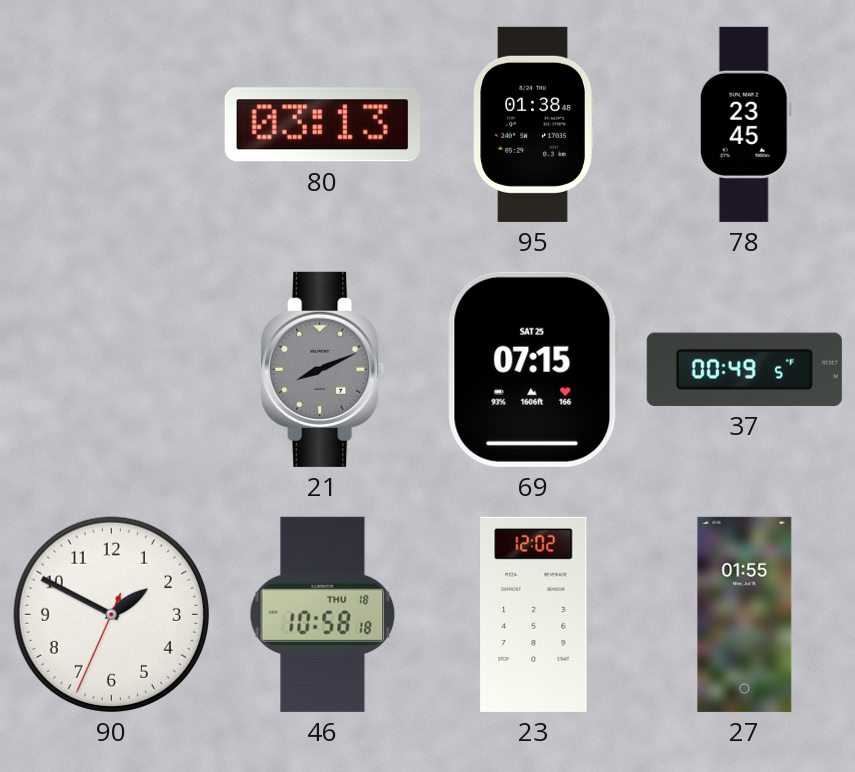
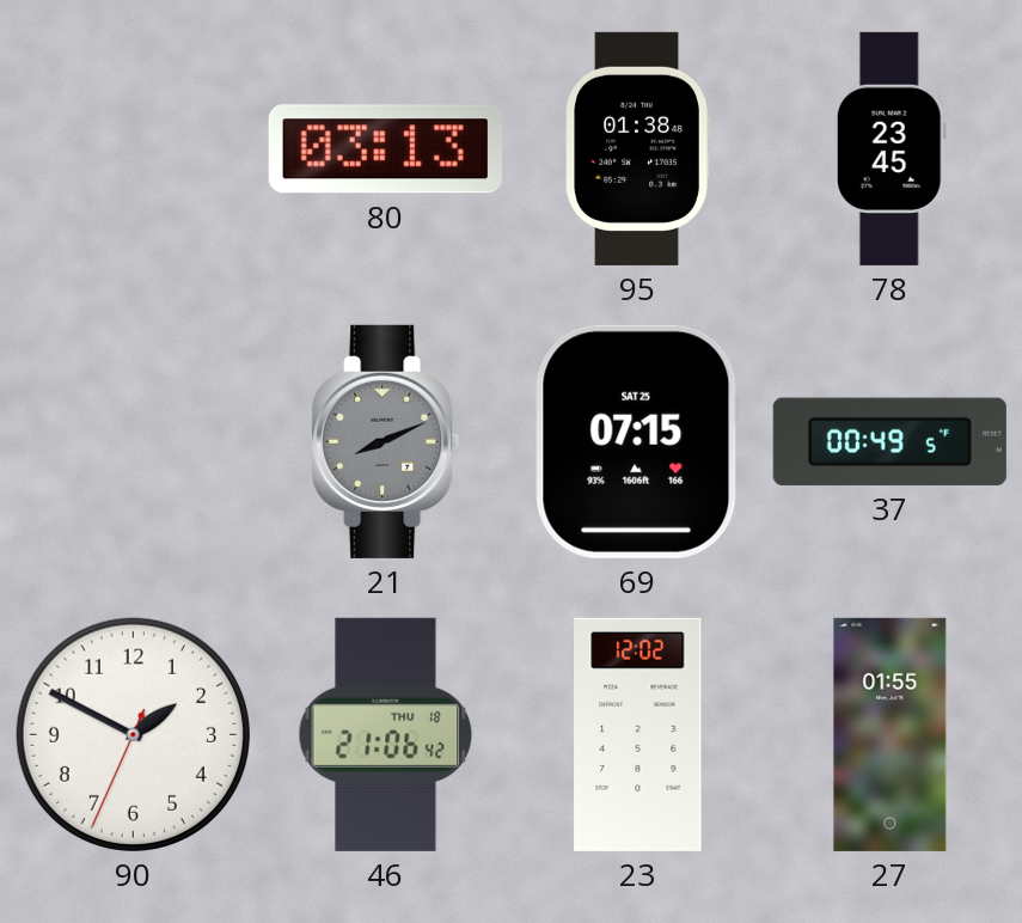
46: 10:58 -> 21:06
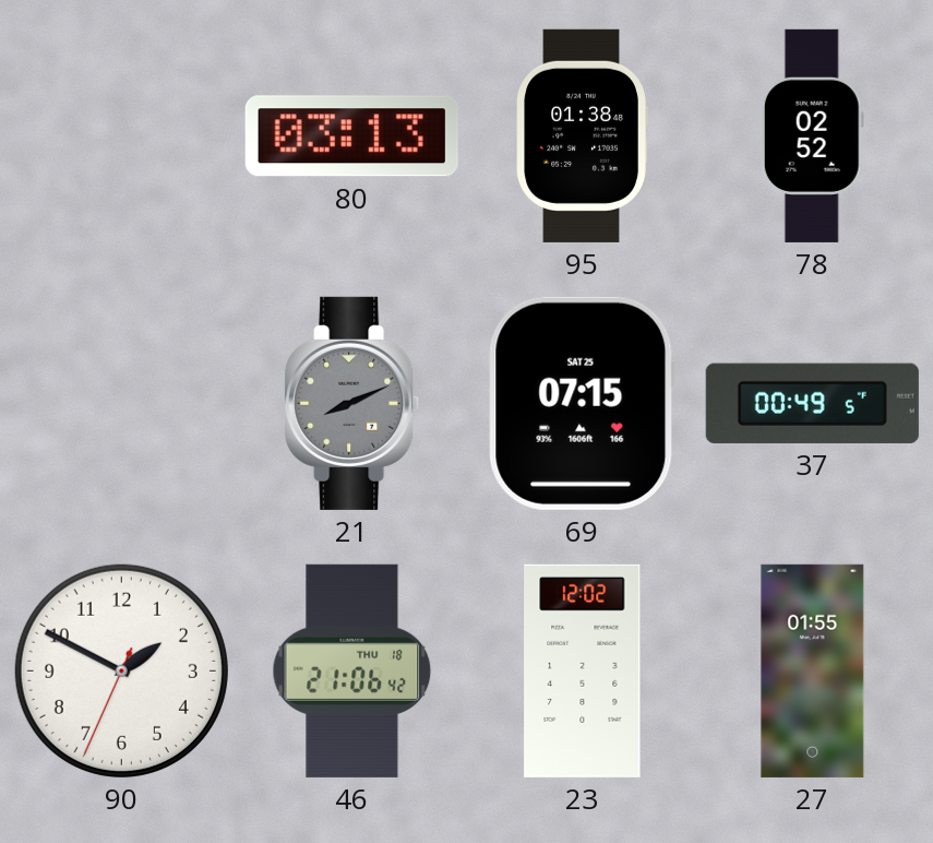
78: 23:45 -> 02:52
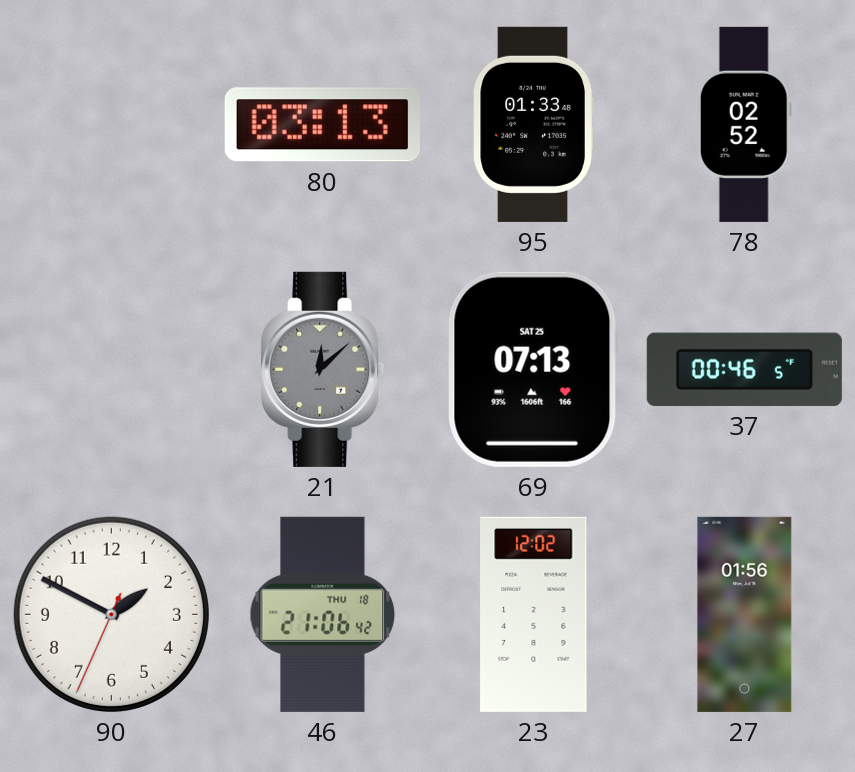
95: 01:38 -> 01:33
21: 8:11 -> 12:08
69: 07:15 -> 07:13
37: 00:49 -> 00:46
27: 01:55 -> 01:56
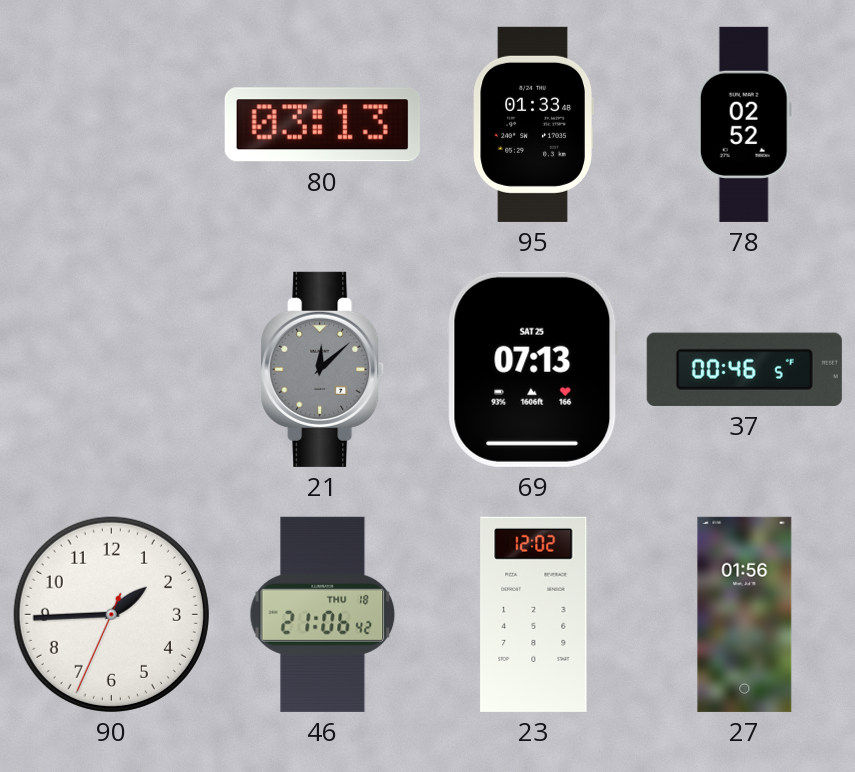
90: 1:49 -> 1:44
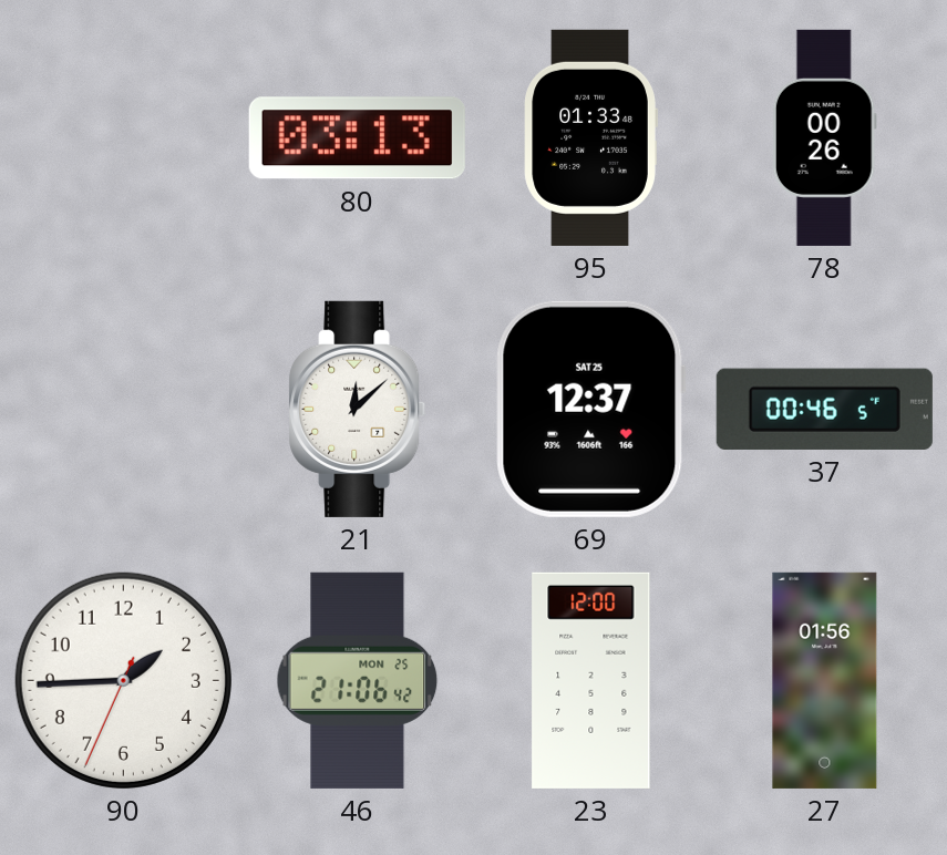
78: 02:52 -> 00:26
21 dial: grey -> white
69: 07:13 -> 12:37
46 date: THU 18 -> MON 25
23: 12:02 -> 12:00
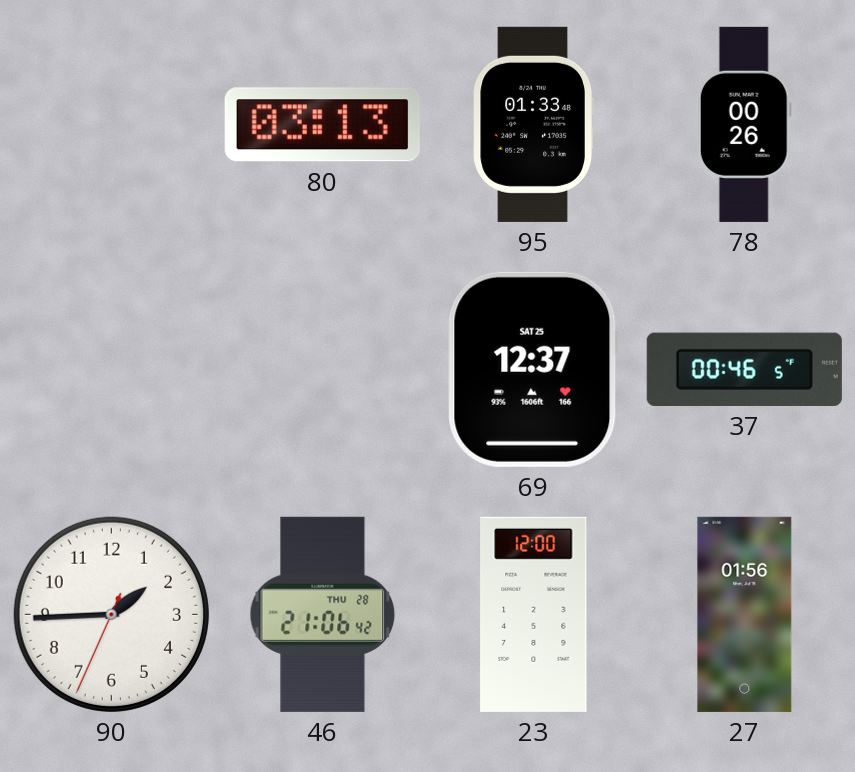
21: 12:08 -> none
46 date: MON 25 -> THU 28
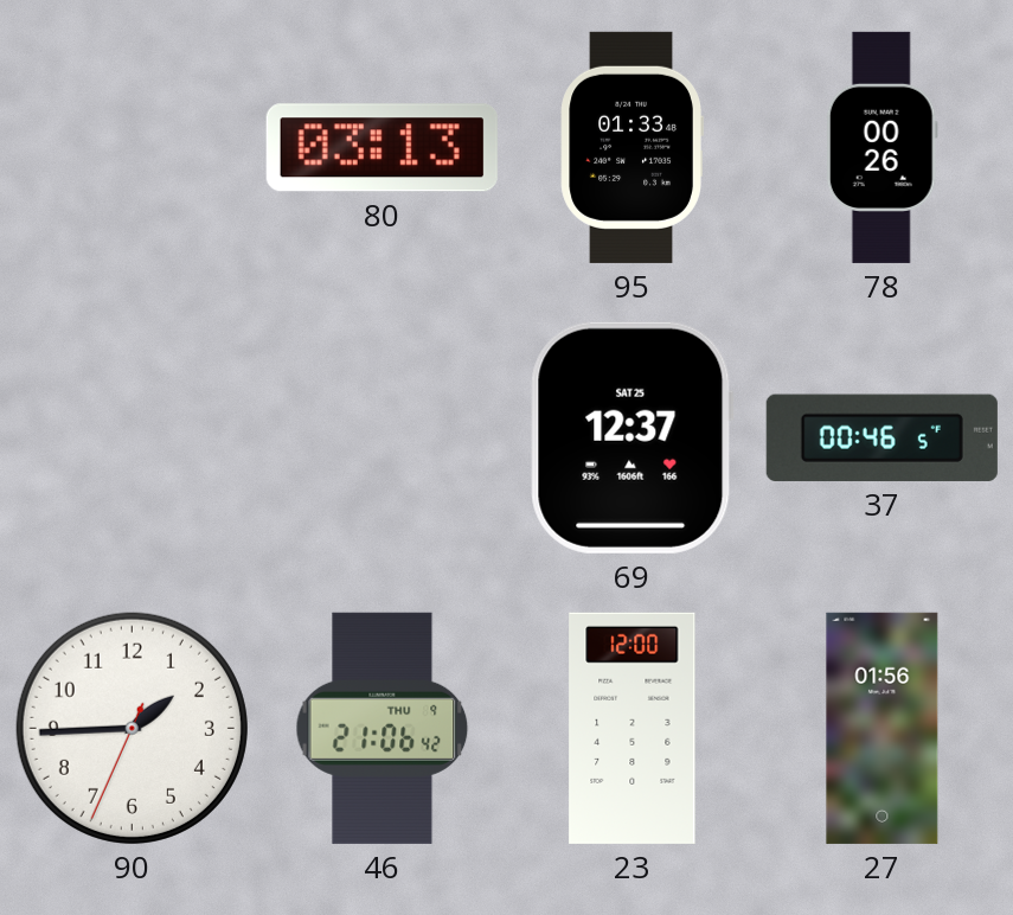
46 date: THU 28 -> THU 9
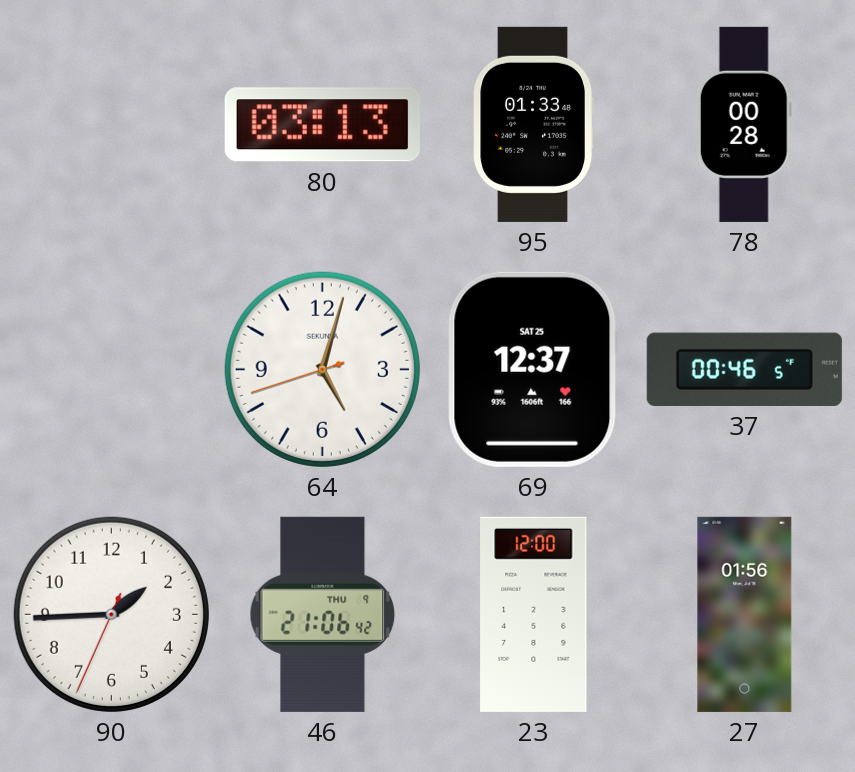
78: 00:26 -> 00:28
64: none -> 5:02
